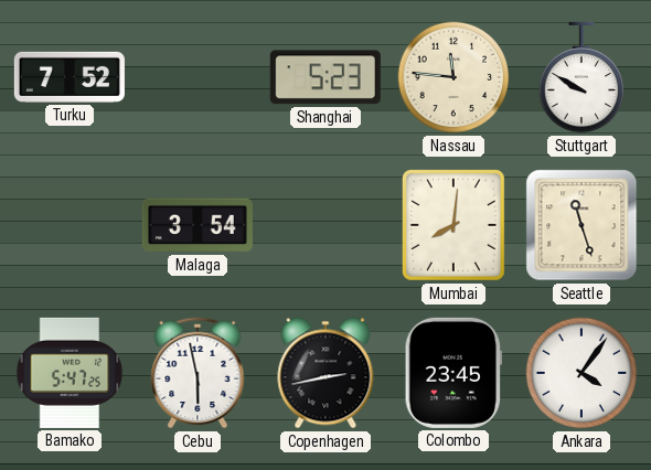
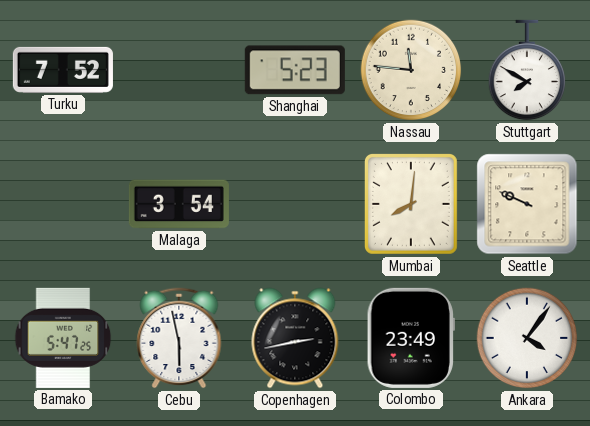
Stuttgart: 9:50 -> 7:50
Seattle: 11:27 -> 9:49
Colombo: 23:45 -> 23:49
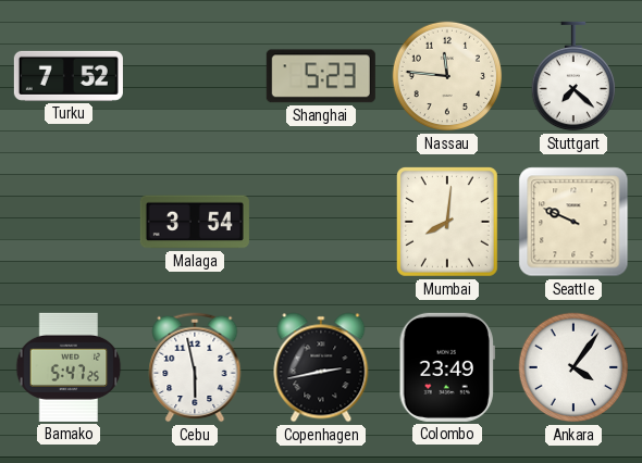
Stuttgart: 7:50 -> 7:22
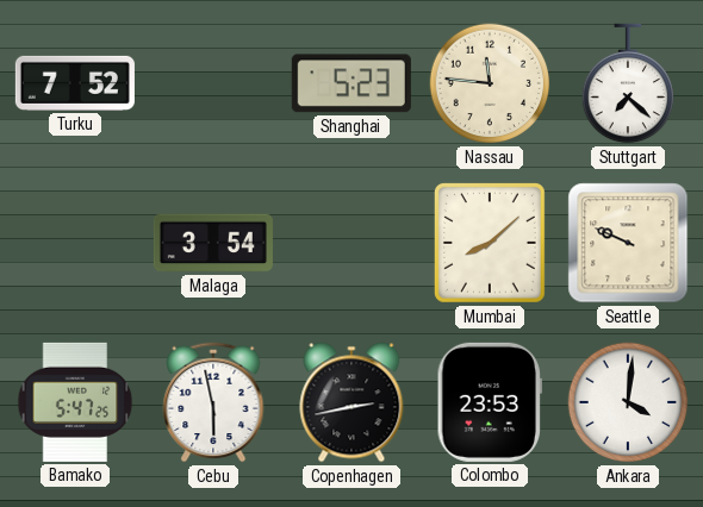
Mumbai: 8:01 -> 8:08
Colombo: 23:49 -> 23:53
Ankara: 4:06 -> 4:01
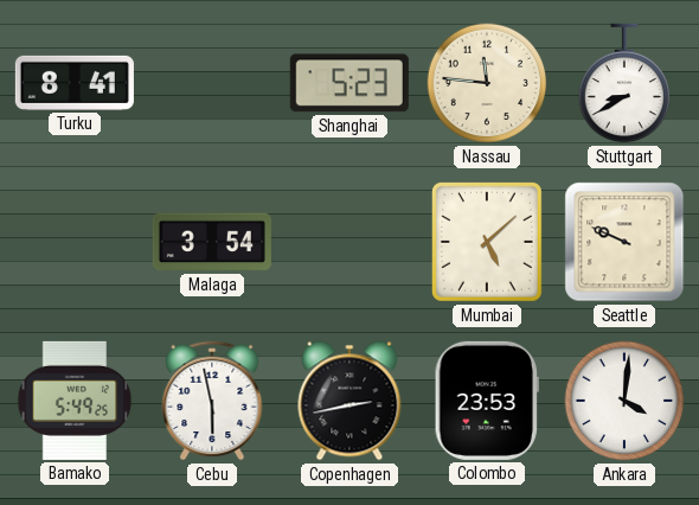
Turku: 7:52 -> 8:41
Stuttgart: 7:22 -> 8:40
Mumbai: 8:08 -> 5:08
Bamako: 5:47 -> 5:49
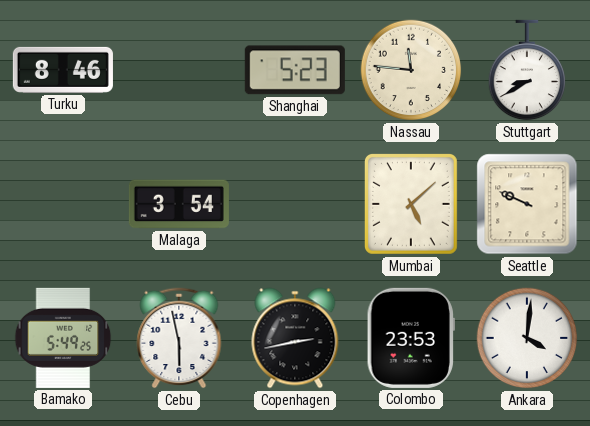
Turku: 8:41 -> 8:46
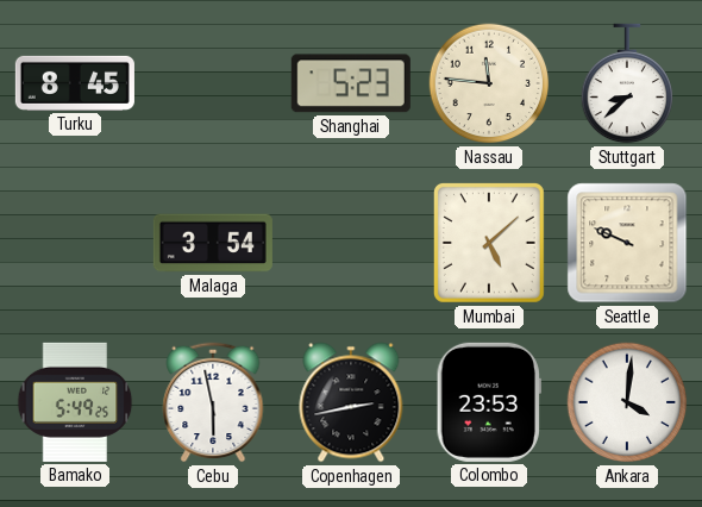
Turku: 8:46 -> 8:45
Stuttgart: 8:40 -> 8:38
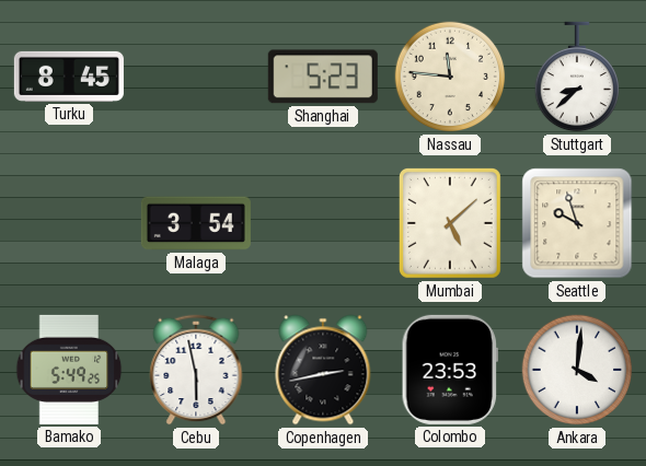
Seattle: 9:49 -> 9:57
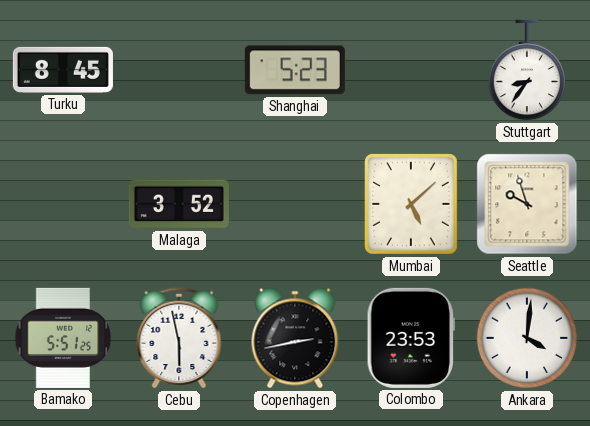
Nassau: 11:46 -> none
Stuttgart: 8:38 -> 8:36
Malaga: 3:54 -> 3:52
Bamako: 5:49 -> 5:51
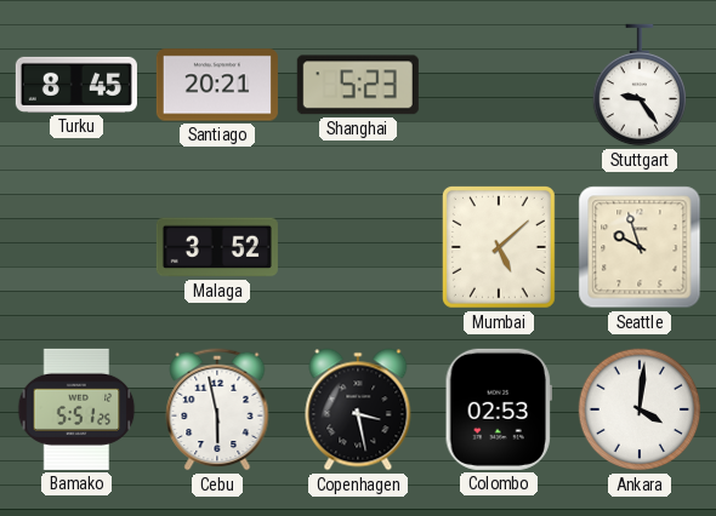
Santiago: none -> 20:21
Stuttgart: 8:36 -> 9:24
Copenhagen: 2:43 -> 3:28
Colombo: 23:53 -> 02:53
